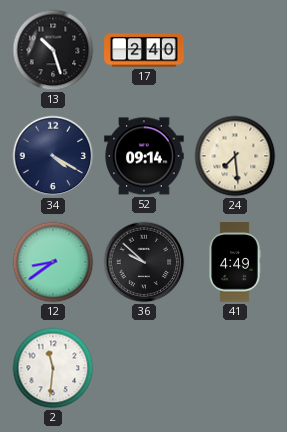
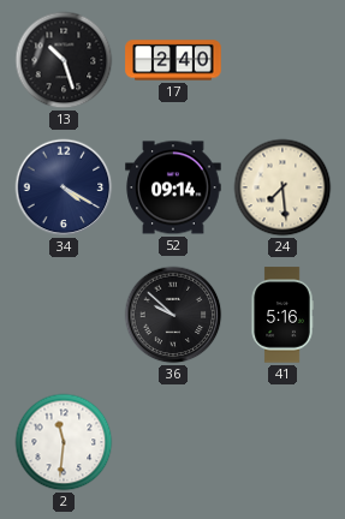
12: 8:39 -> none
41: 4:49 -> 5:16
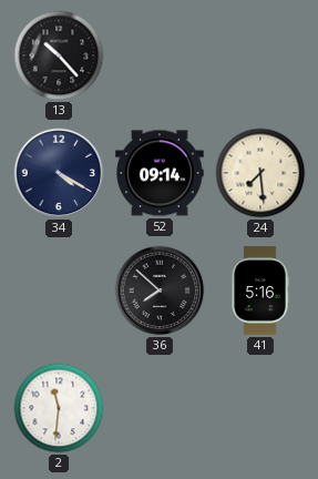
13: 10:27 -> 10:23
17: 2:40 -> none
36: 9:52 -> 7:52
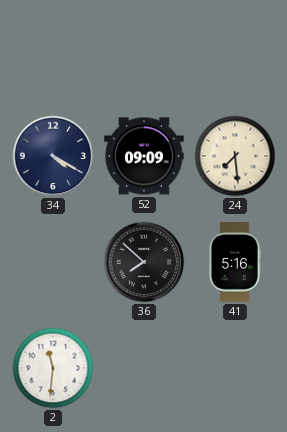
13: 10:23 -> none
52: 09:14 -> 09:09
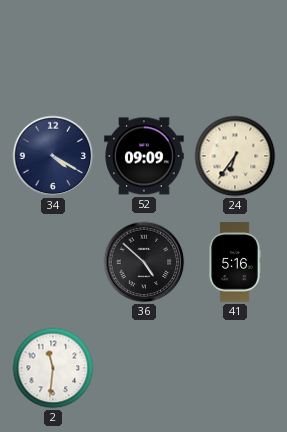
24: 7:29 -> 6:36
36: 7:52 -> 4:52
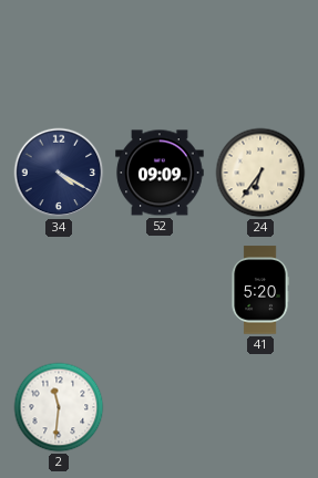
36: 4:52 -> none
41: 5:16 -> 5:20
